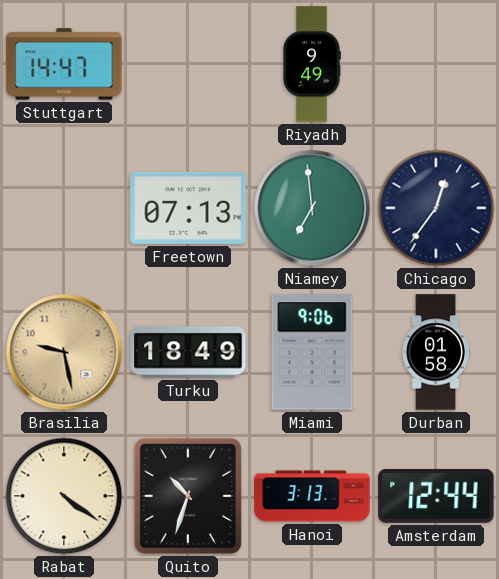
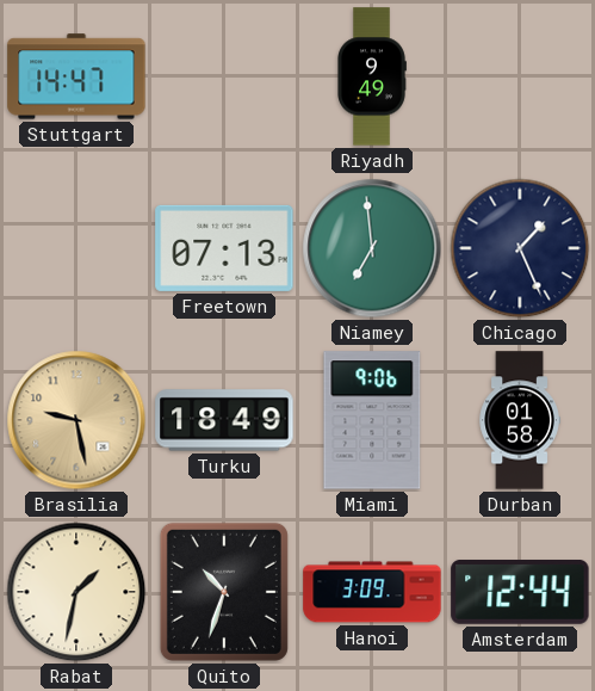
Chicago: 12:36 -> 1:26
Rabat: 4:21 -> 1:32
Hanoi: 3:13 -> 3:09
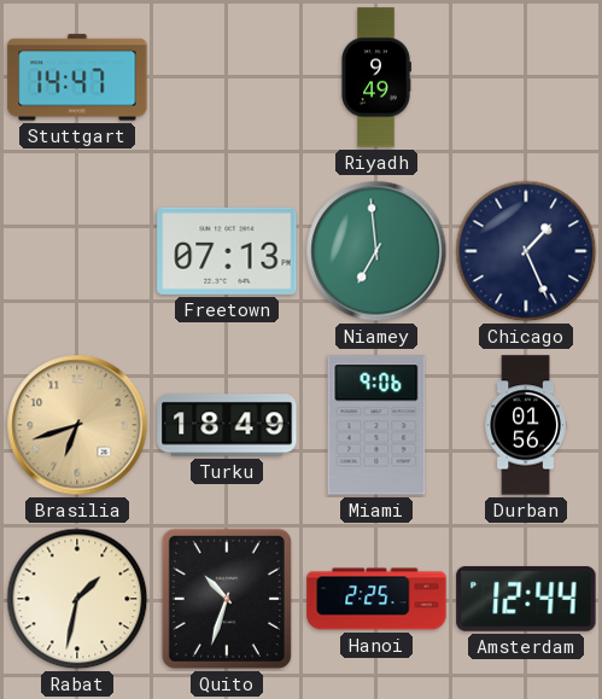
Brasilia: 9:28 -> 6:42
Durban: 01:58 -> 01:56
Hanoi: 3:09 -> 2:25
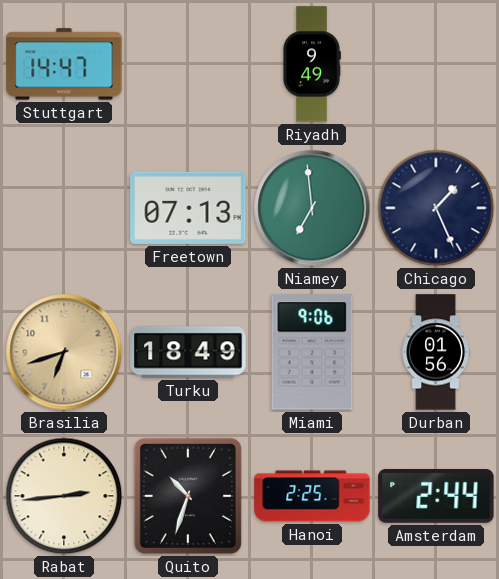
Rabat: 1:32 -> 2:44
Amsterdam: 12:44 -> 2:44
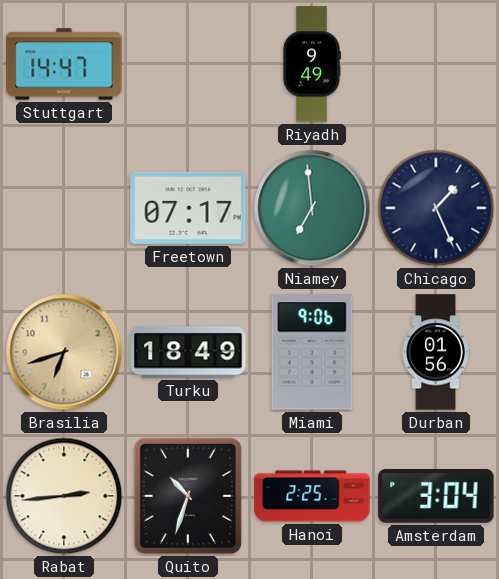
Freetown: 07:13 -> 07:17
Amsterdam: 2:44 -> 3:04
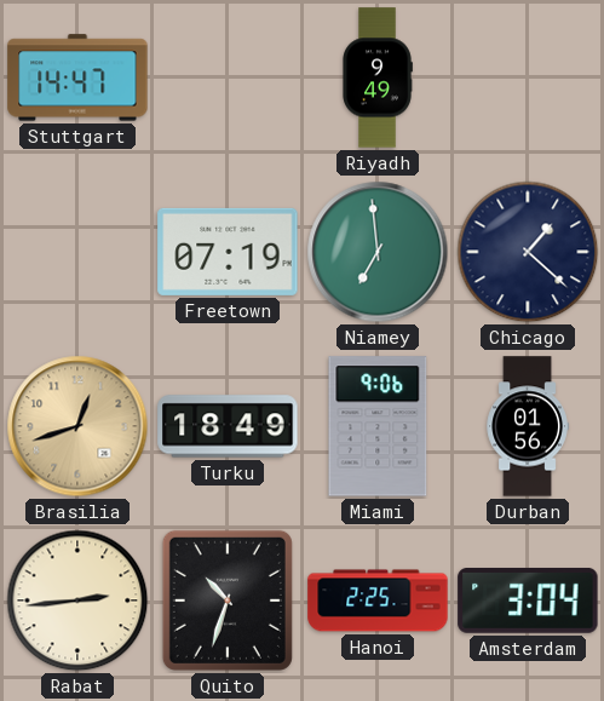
Freetown: 07:17 -> 07:19
Chicago: 1:26 -> 1:22
Brasilia: 6:42 -> 12:42
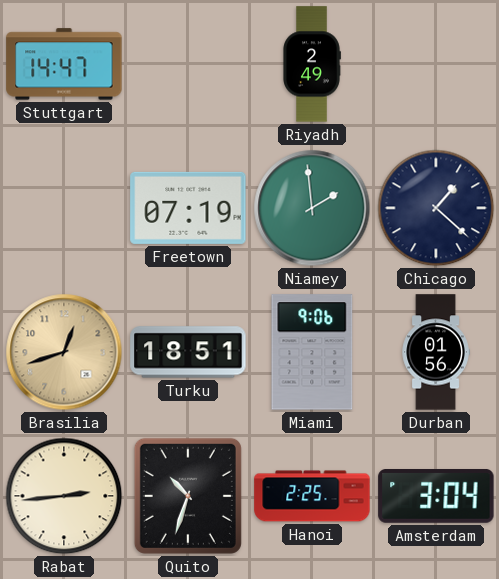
Riyadh: 9:49 -> 2:49
Niamey: 6:59 -> 1:59
Turku: 18:49 -> 18:51
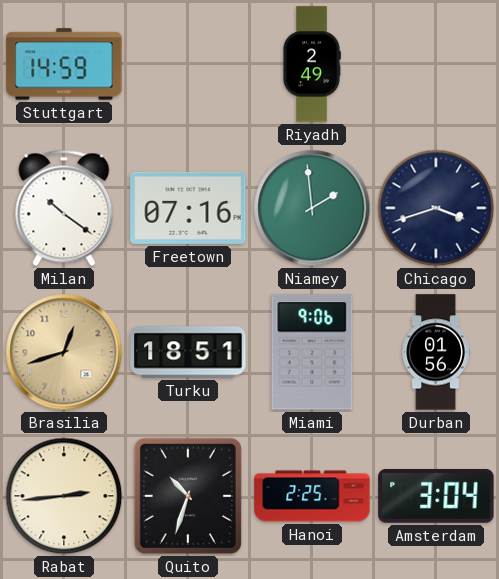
Stuttgart: 14:47 -> 14:59
Milan: none -> 10:21
Freetown: 07:19 -> 07:16
Chicago: 1:22 -> 3:42
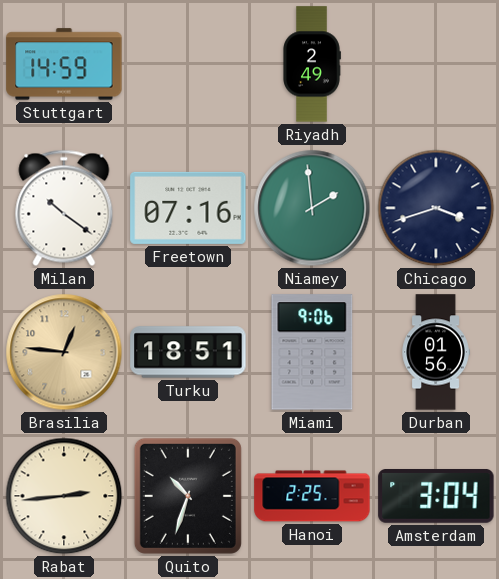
Brasilia: 12:42 -> 12:46
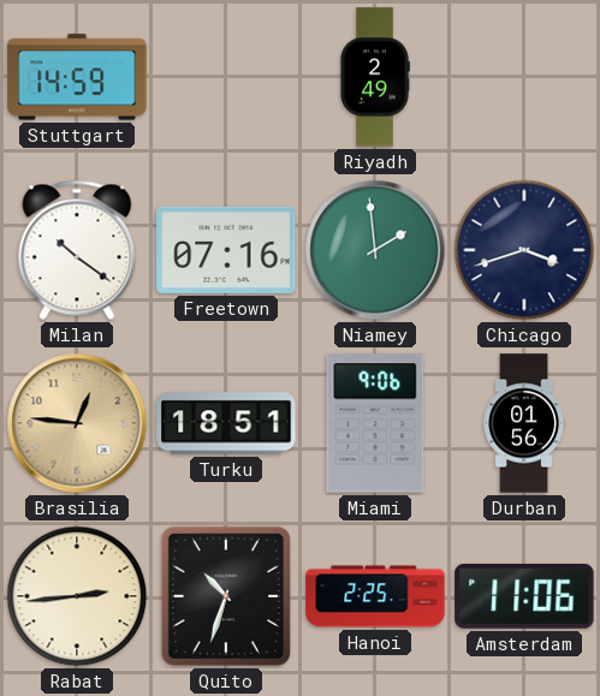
Amsterdam: 3:04 -> 11:06
